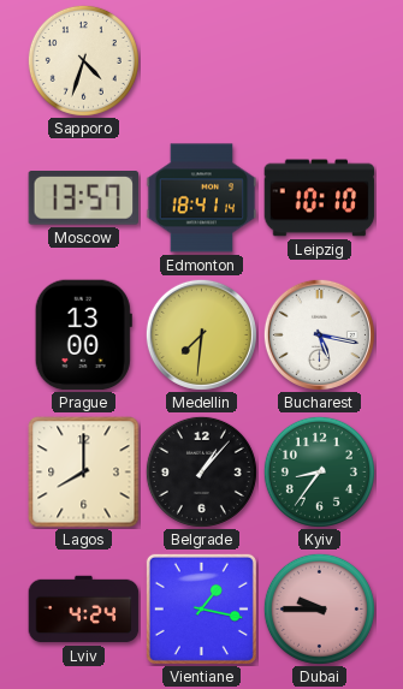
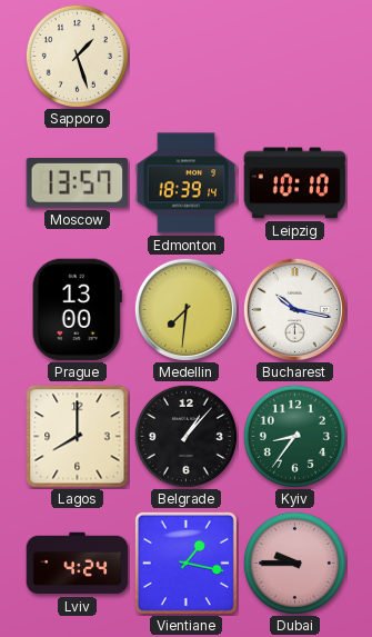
Sapporo: 4:33 -> 1:27
Edmonton: 18:41 -> 18:39
Bucharest: 5:17 -> 10:17
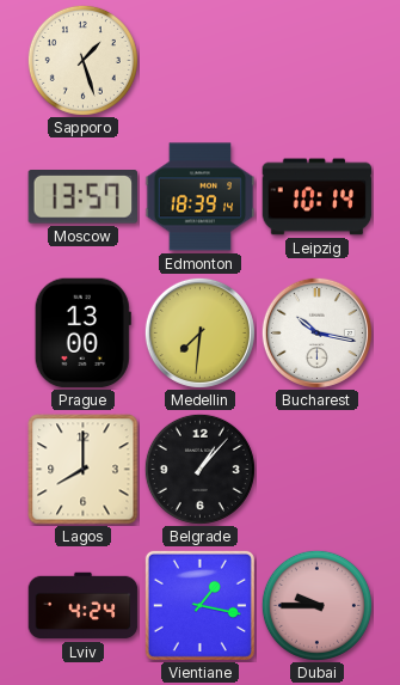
Leipzig: 10:10 -> 10:14
Kyiv: 8:36 -> none
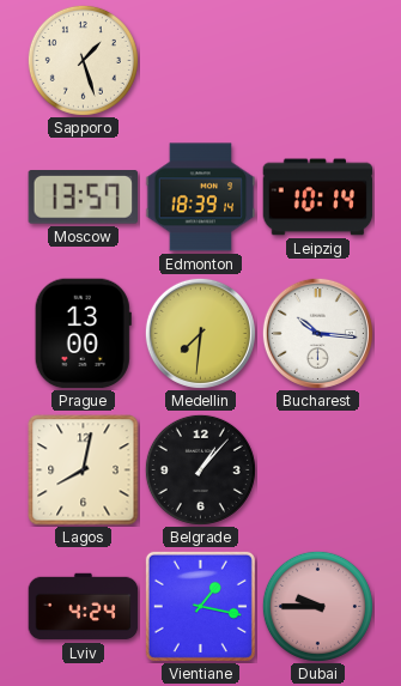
Bucharest: 10:17 -> 10:16
Lagos: 8:00 -> 8:02
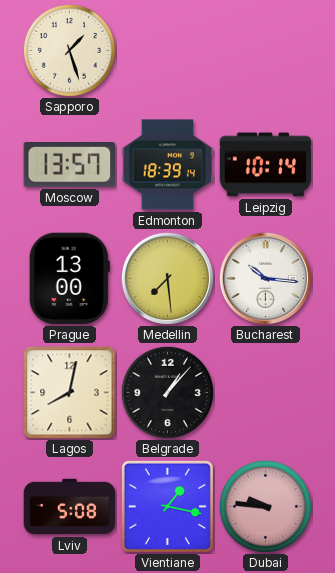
Medellin: 7:31 -> 7:29
Lviv: 4:24 -> 5:08
Dubai: 9:45 -> 9:46
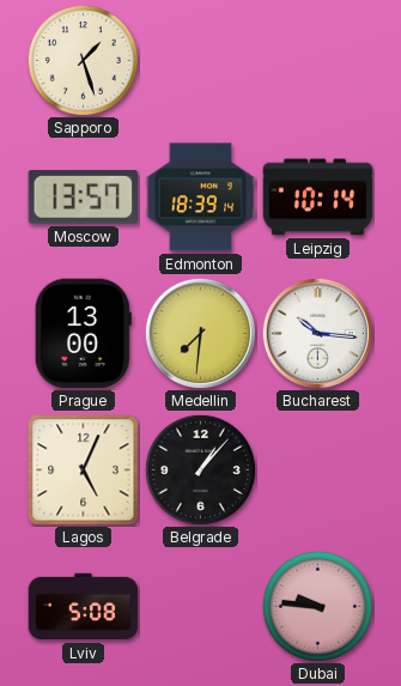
Medellin: 7:29 -> 7:31
Lagos: 8:02 -> 5:04
Vientiane: 1:17 -> none
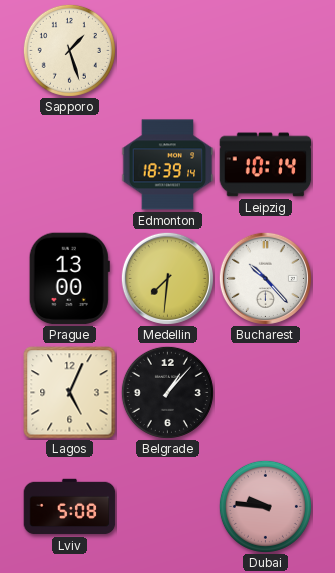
Moscow: 13:57 -> none
Bucharest: 10:16 -> 10:23
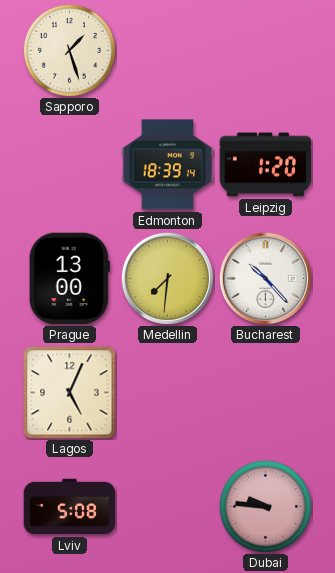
Leipzig: 10:14 -> 1:20
Belgrade: 1:07 -> none
